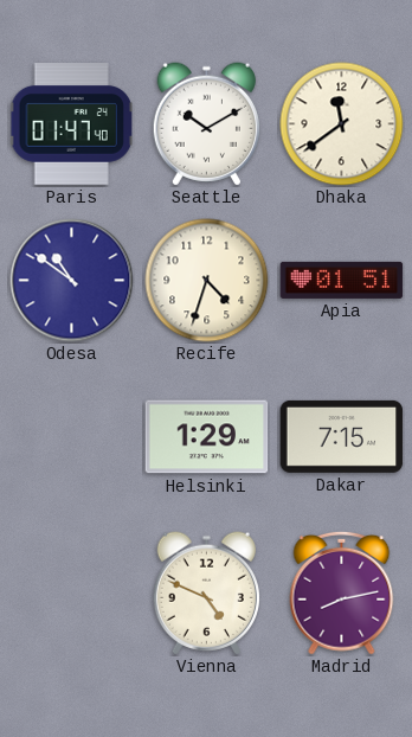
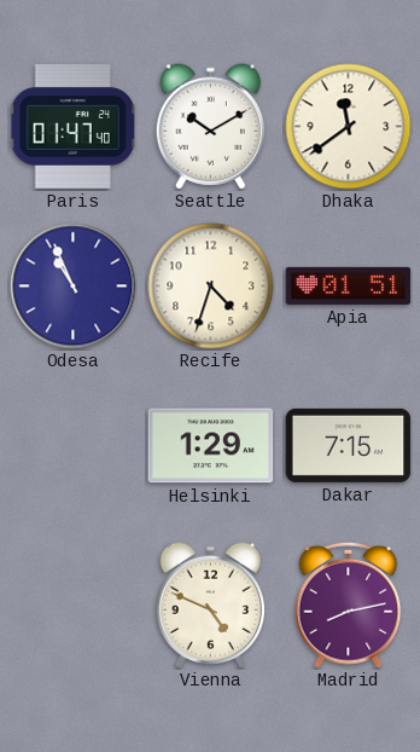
Odesa: 10:51 -> 10:56
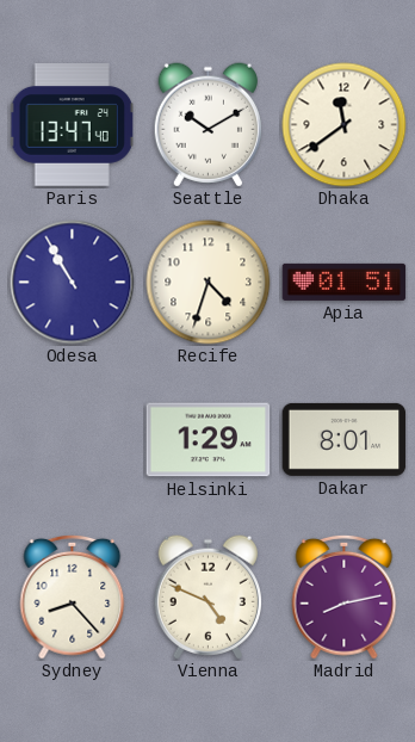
Paris: 01:47 -> 13:47
Odesa: 10:56 -> 10:55
Dakar: 7:15 -> 8:01
Sydney: none -> 8:23
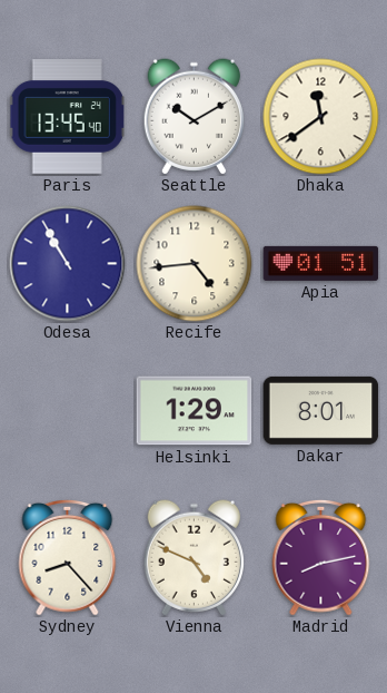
Paris: 13:47 -> 13:45
Recife: 4:33 -> 4:44
